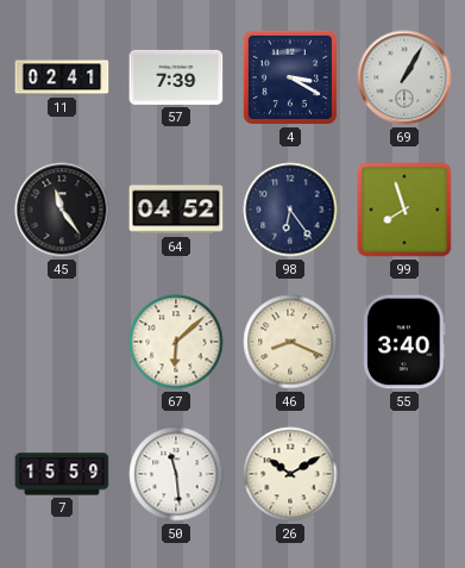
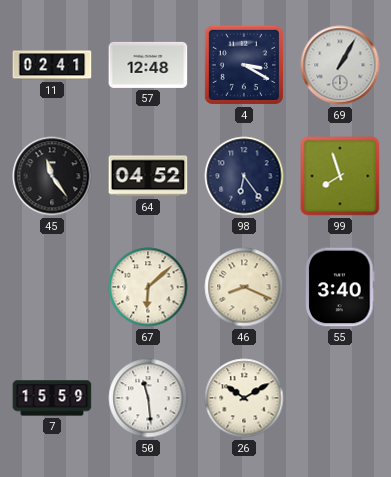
57: 7:39 -> 12:48
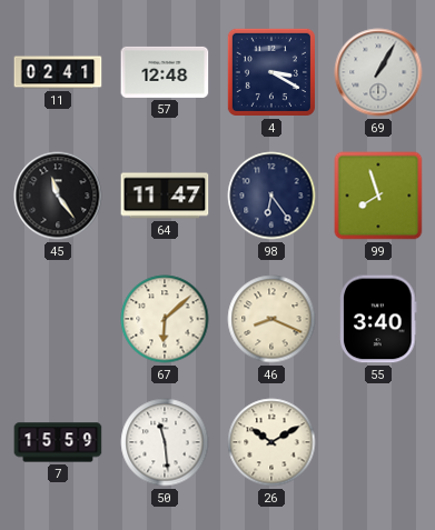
64: 04:52 -> 11:47
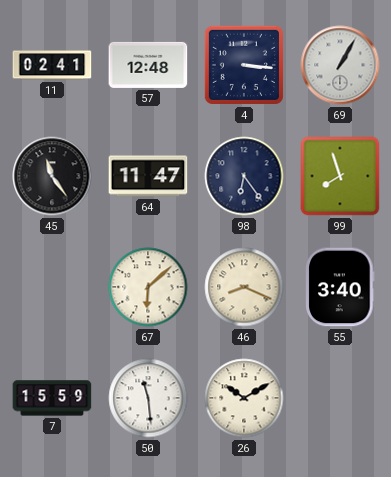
4: 3:20 -> 3:16
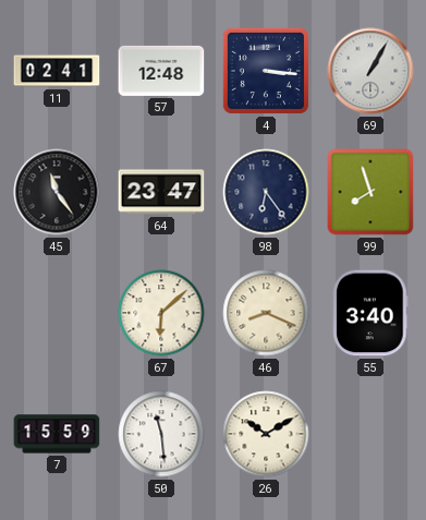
64: 11:47 -> 23:47
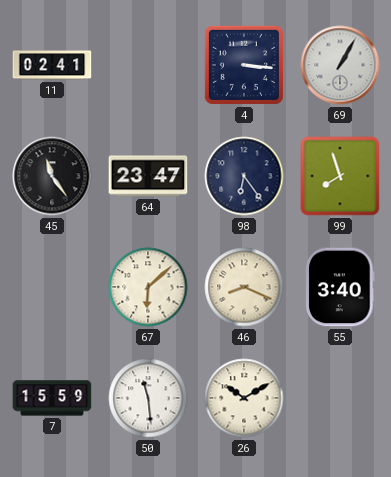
57: 12:48 -> none
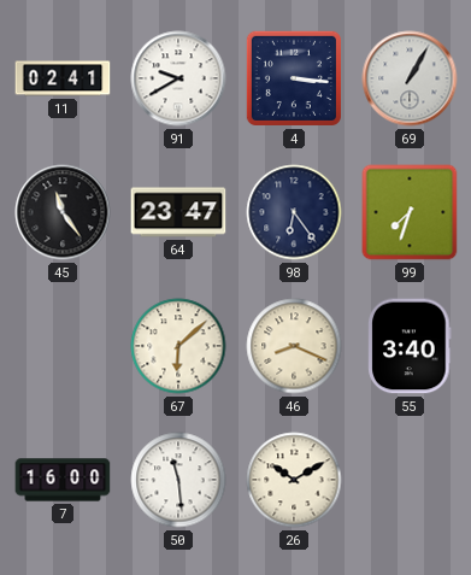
91: none -> 9:40
99: 7:57 -> 7:33
7: 15:59 -> 16:00
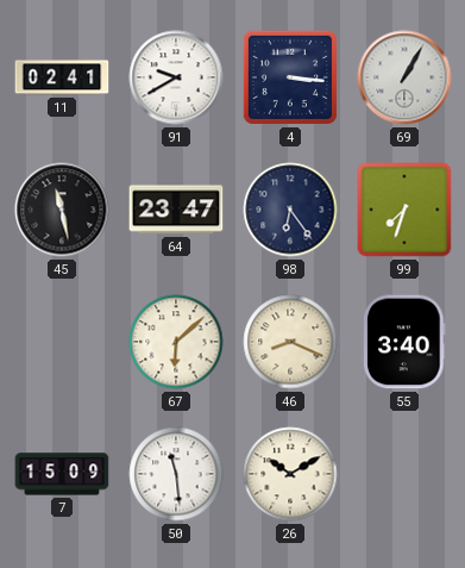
45: 11:24 -> 11:28
7: 16:00 -> 15:09
